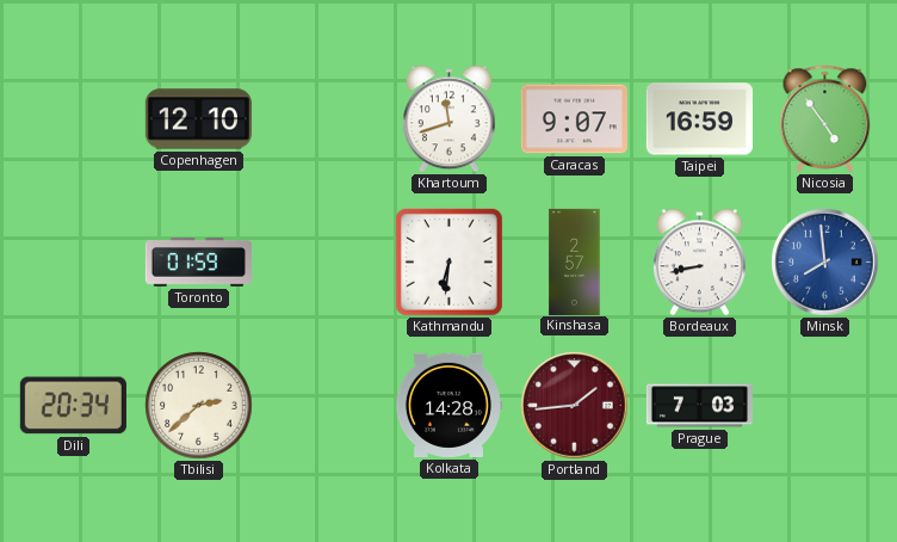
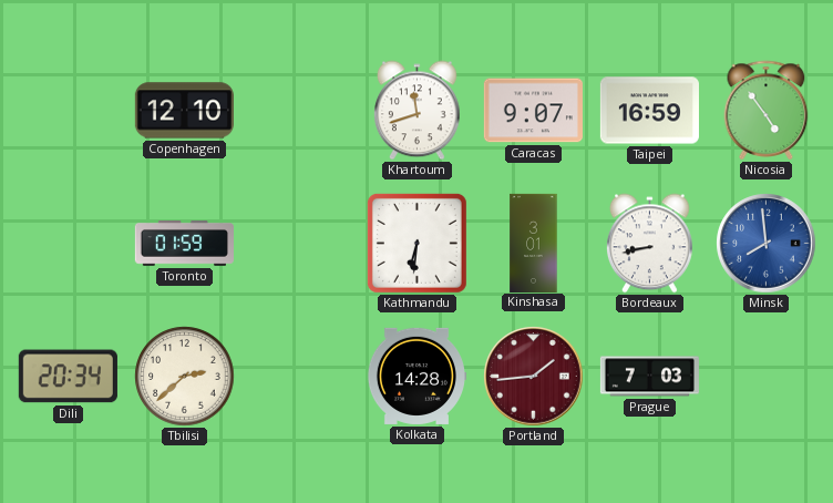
Kinshasa: 2:57 -> 3:01
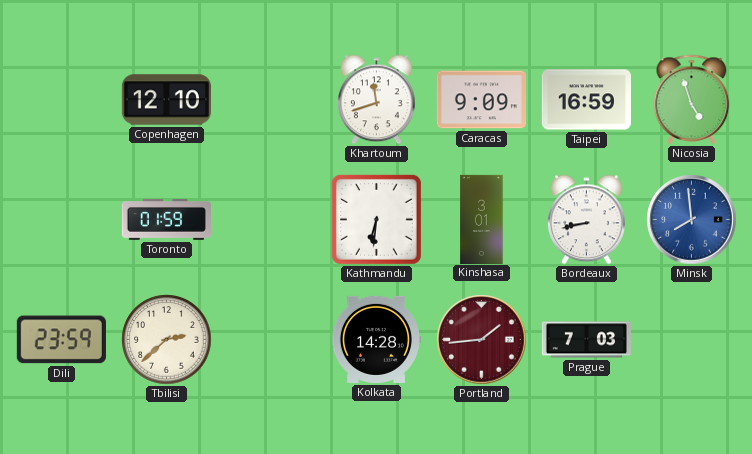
Caracas: 9:07 -> 9:09
Nicosia: 4:54 -> 4:57
Dili: 20:34 -> 23:59
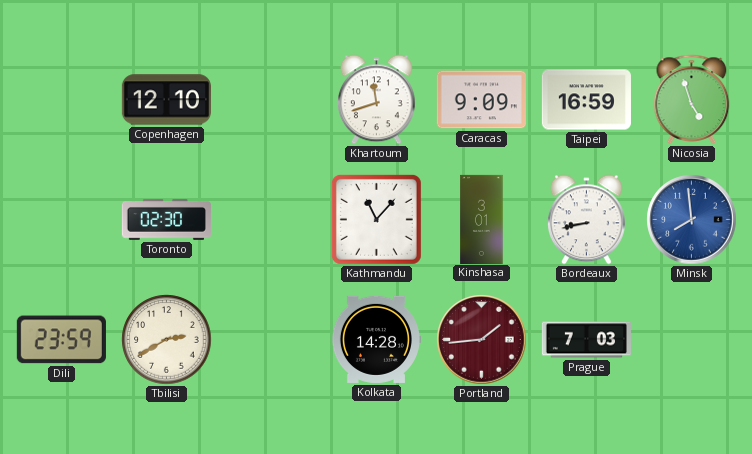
Toronto: 01:59 -> 02:30
Kathmandu: 6:31 -> 11:07
Tbilisi: 2:38 -> 2:40
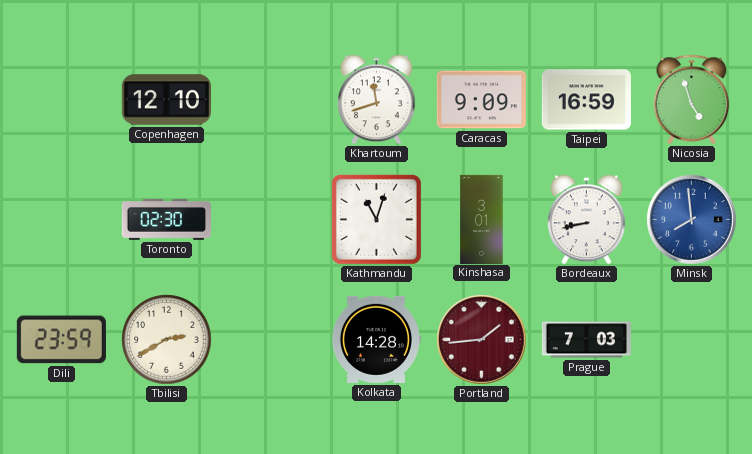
Kathmandu: 11:07 -> 11:03
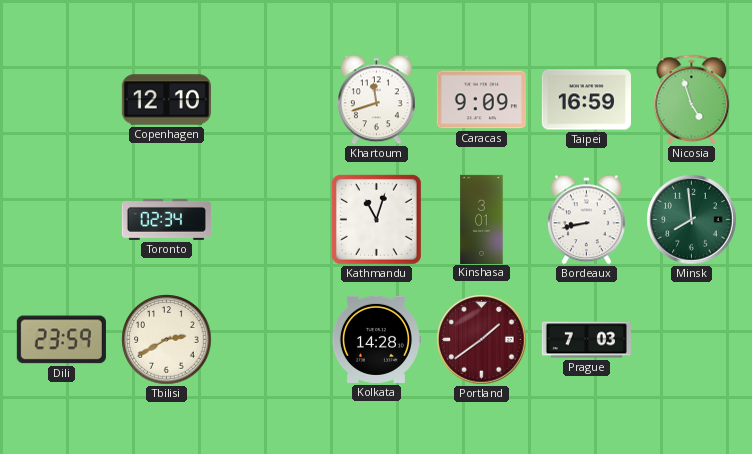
Toronto: 02:30 -> 02:34
Minsk dial: blue -> green
Portland: 1:44 -> 1:39
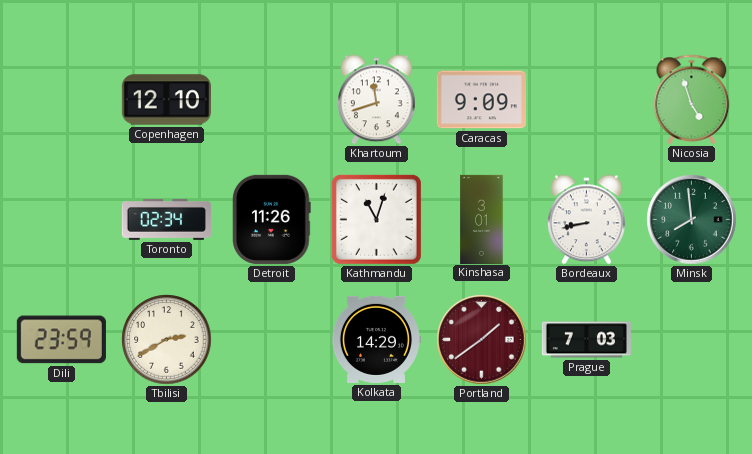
Taipei: 16:59 -> none
Detroit: none -> 11:26
Kolkata: 14:28 -> 14:29
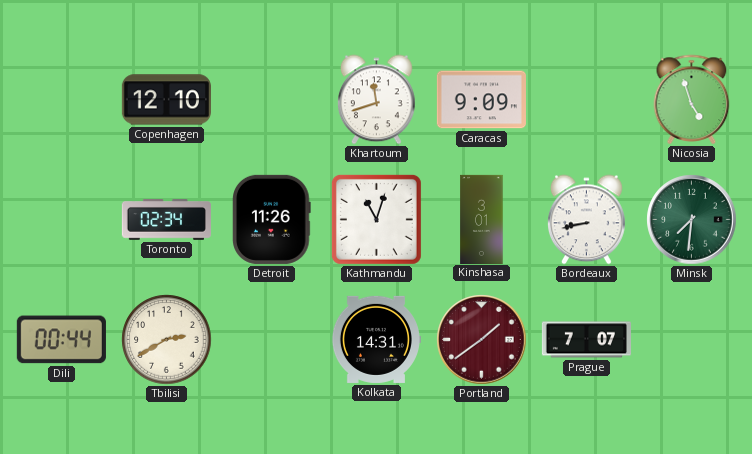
Minsk: 7:59 -> 7:31
Dili: 23:59 -> 00:44
Kolkata: 14:29 -> 14:31
Prague: 7:03 -> 7:07
